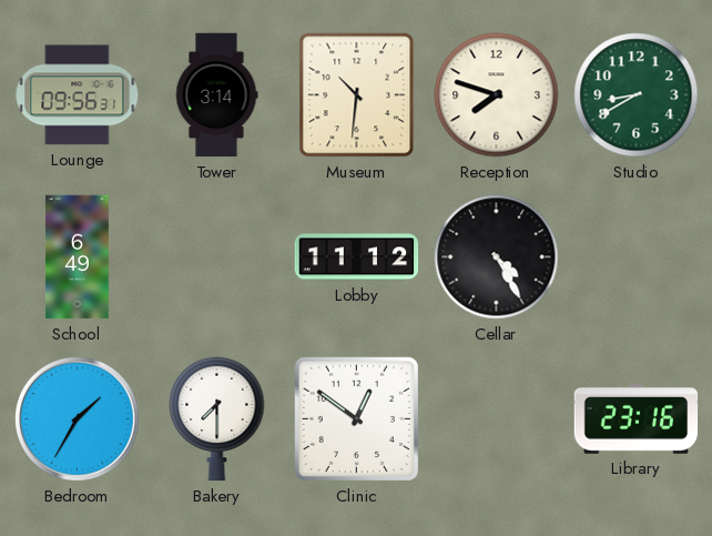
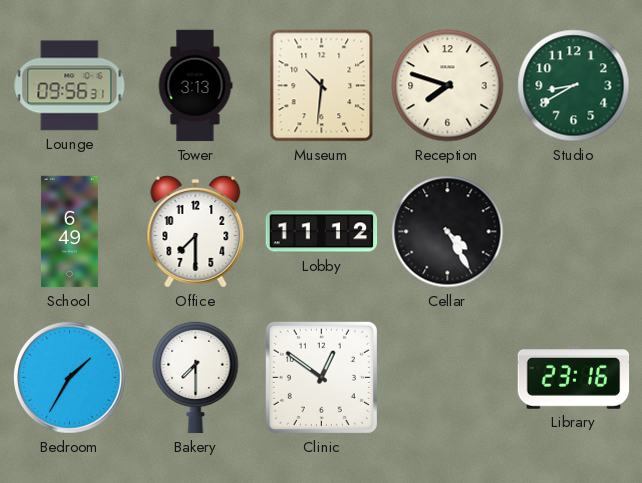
Tower: 3:14 -> 3:13
Office: none -> 7:30
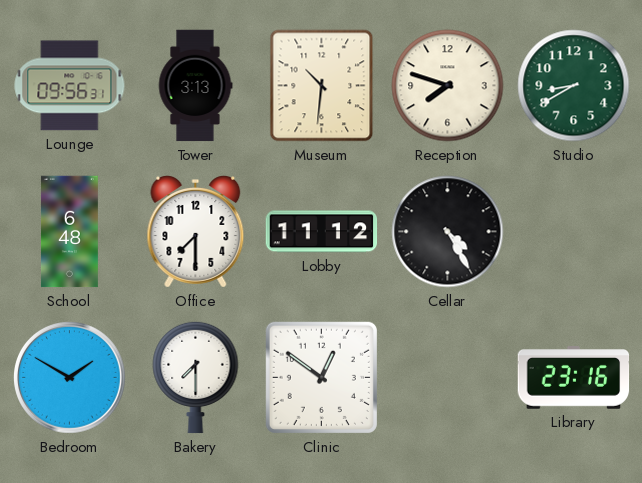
School: 6:49 -> 6:48
Bedroom: 1:35 -> 1:50
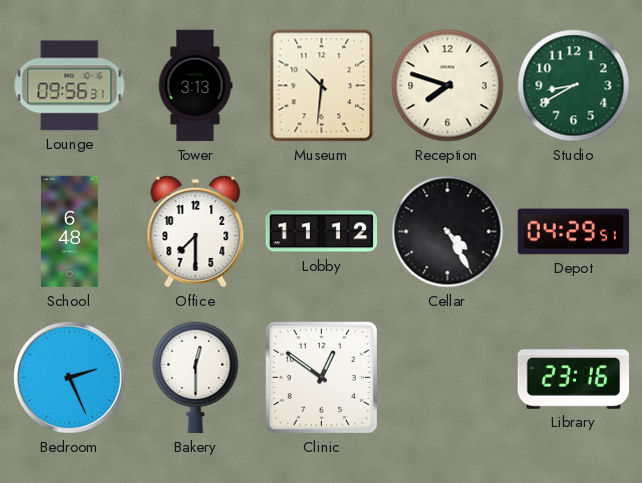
Depot: none -> 04:29
Bedroom: 1:50 -> 2:26
Bakery: 7:30 -> 12:30
